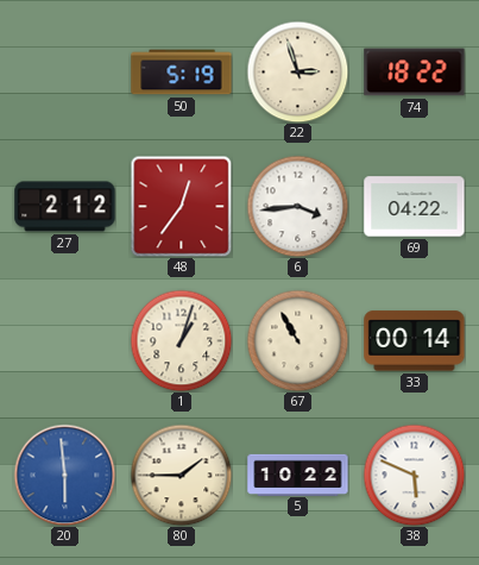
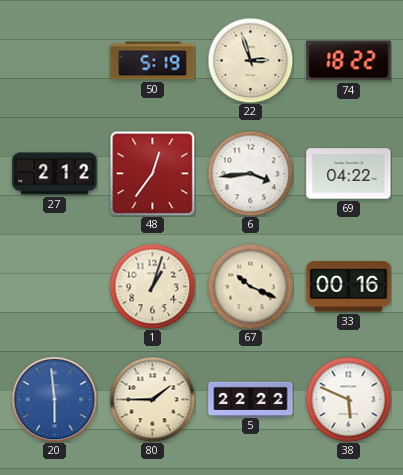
67: 10:55 -> 10:19
33: 00:14 -> 00:16
5: 10:22 -> 22:22
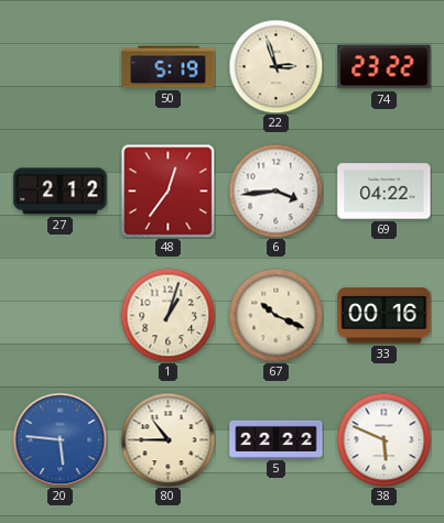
74: 18:22 -> 23:22
20: 5:59 -> 5:46
80: 1:45 -> 10:45
